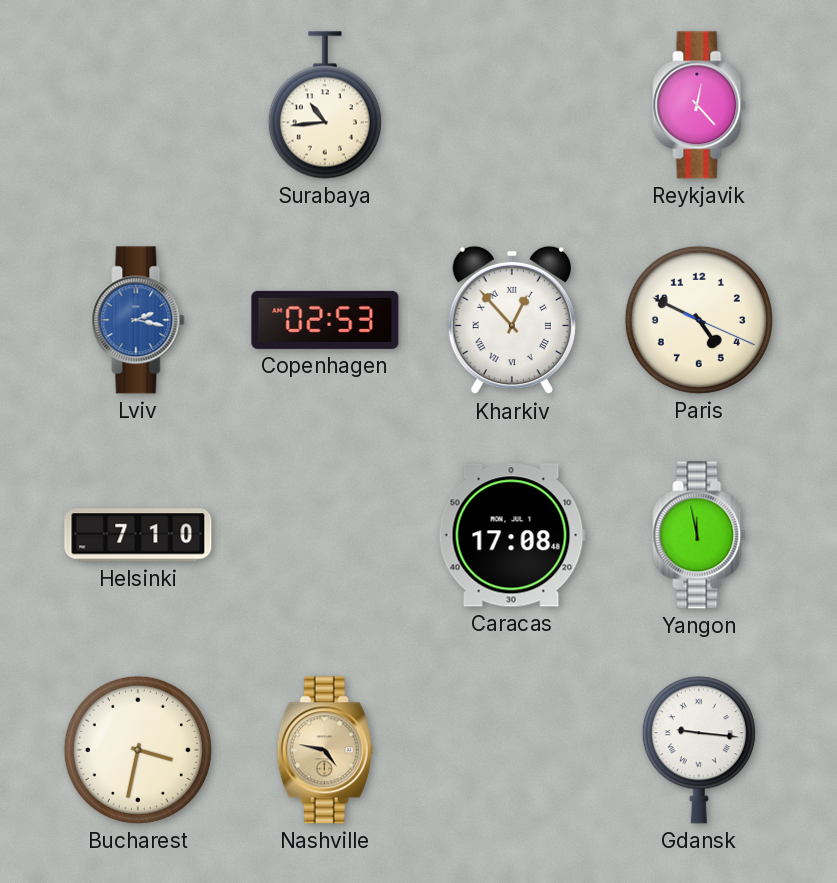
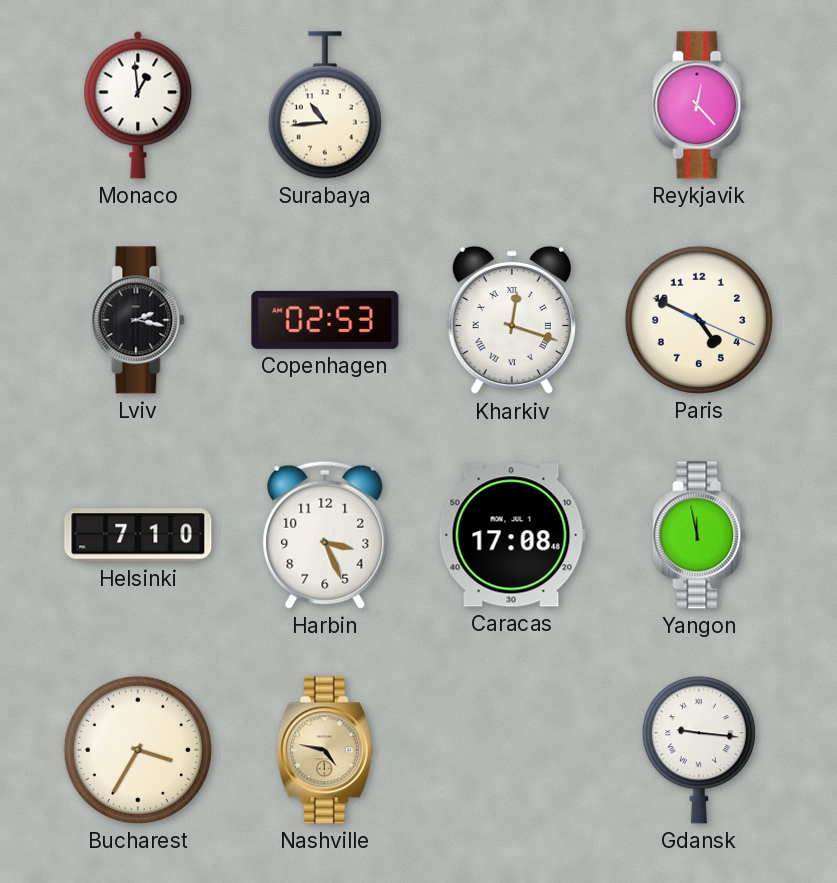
Monaco: none -> 12:59
Lviv dial: blue -> black
Kharkiv: 12:53 -> 12:18
Harbin: none -> 3:26
Bucharest: 3:32 -> 3:35
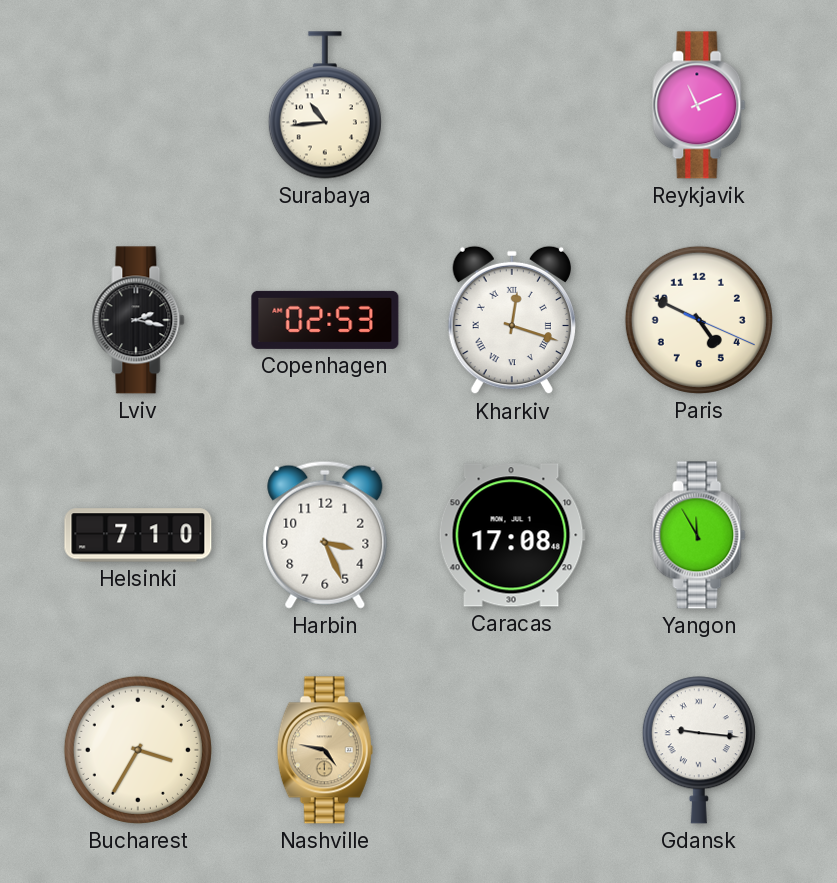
Monaco: 12:59 -> none
Reykjavik: 12:23 -> 11:11
Yangon: 11:58 -> 11:55
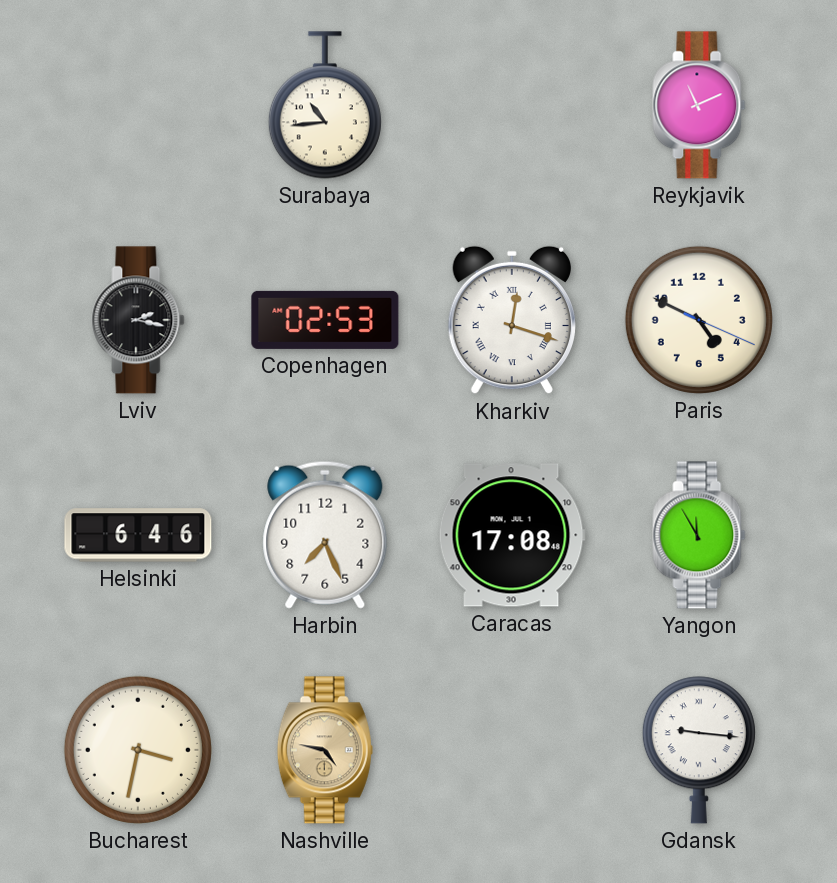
Helsinki: 7:10 -> 6:46
Harbin: 3:26 -> 7:26
Bucharest: 3:35 -> 3:32
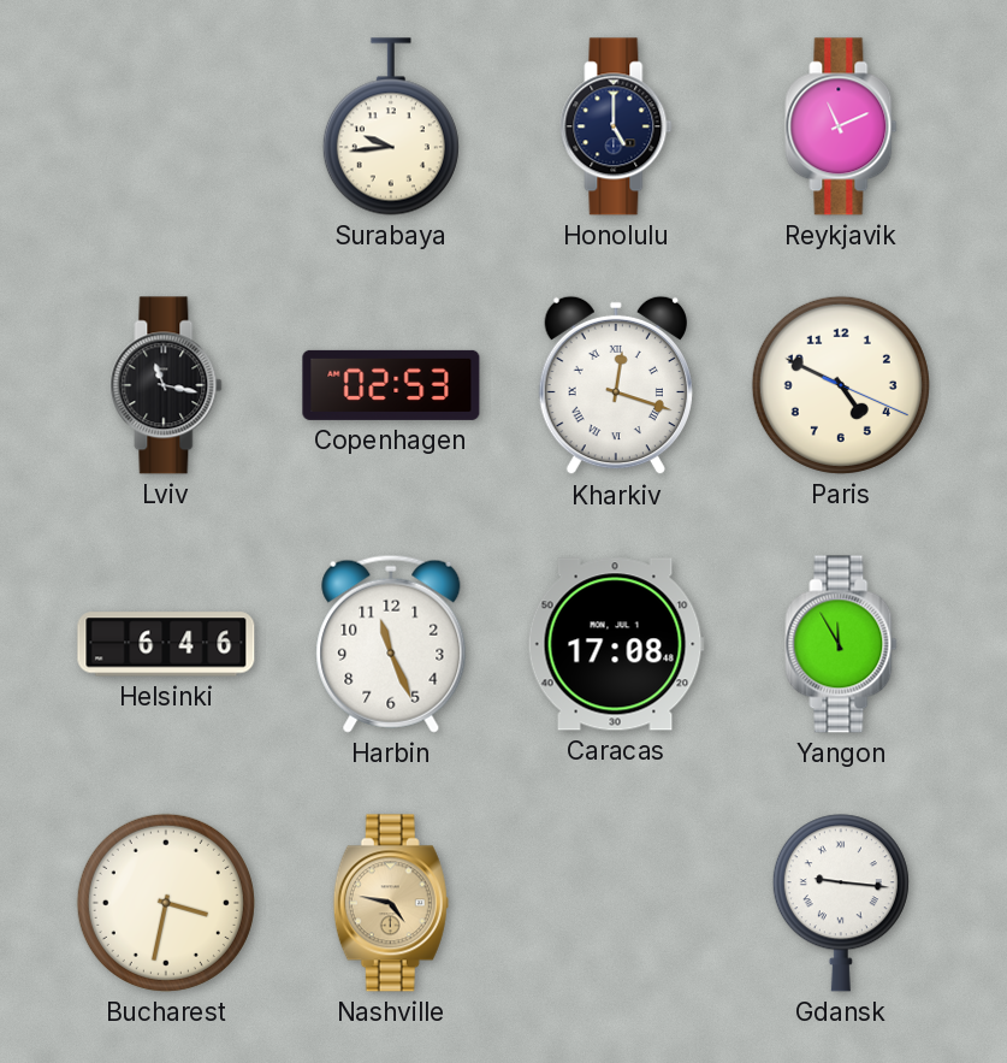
Surabaya: 10:44 -> 9:44
Honolulu: none -> 5:00
Lviv: 2:17 -> 11:17
Harbin: 7:26 -> 11:26
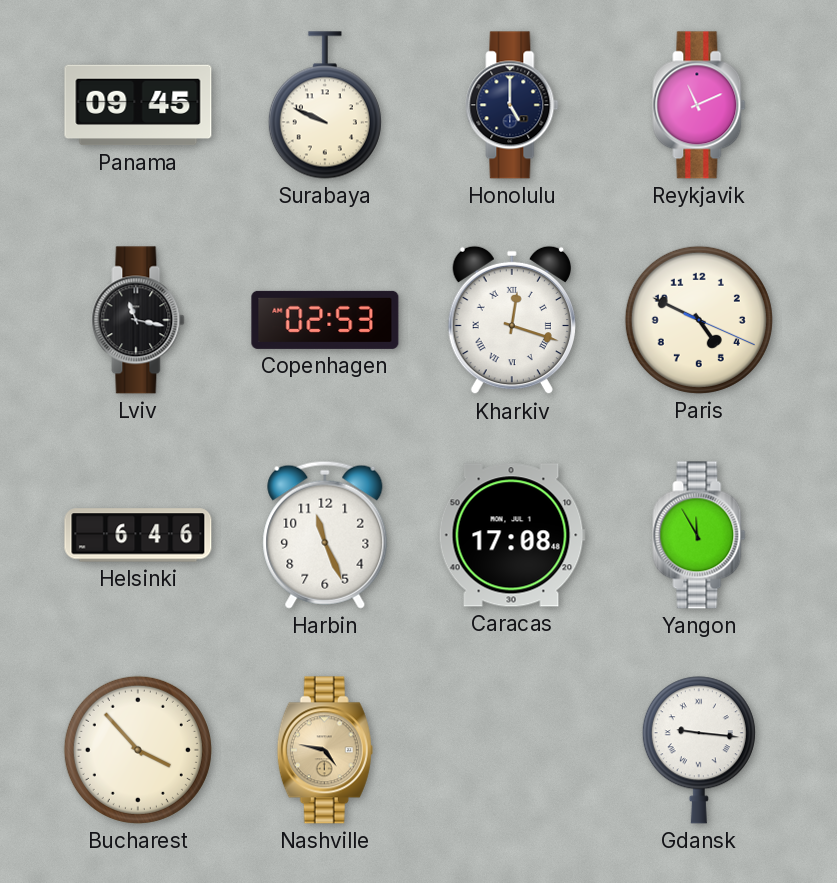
Panama: none -> 09:45
Surabaya: 9:44 -> 9:49
Bucharest: 3:32 -> 3:53
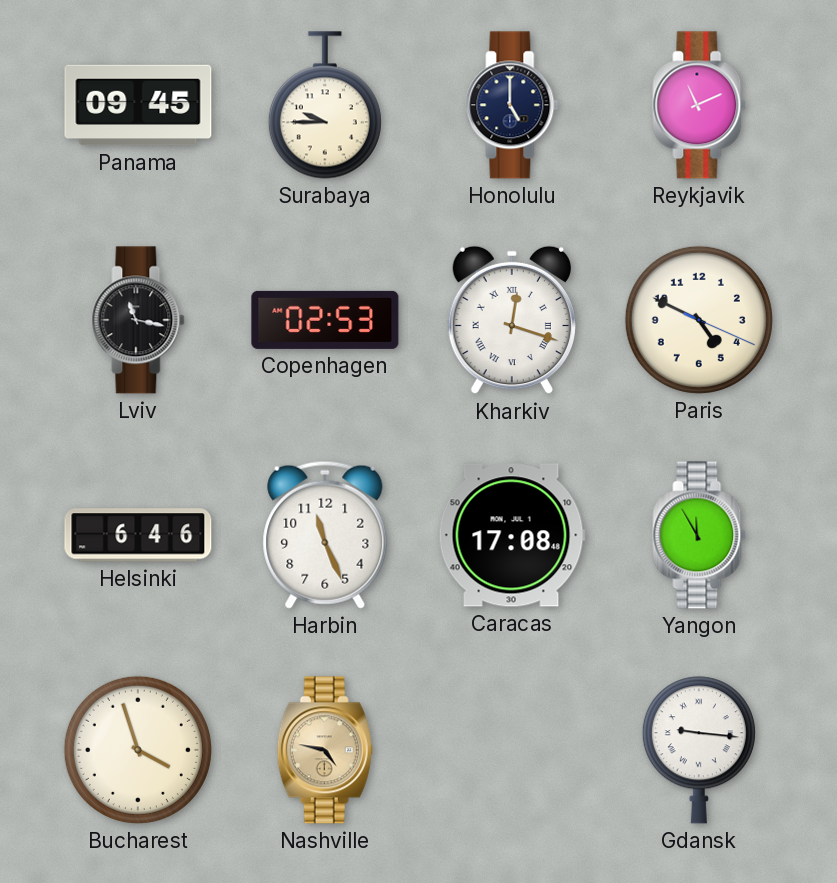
Surabaya: 9:49 -> 9:45
Bucharest: 3:53 -> 3:57
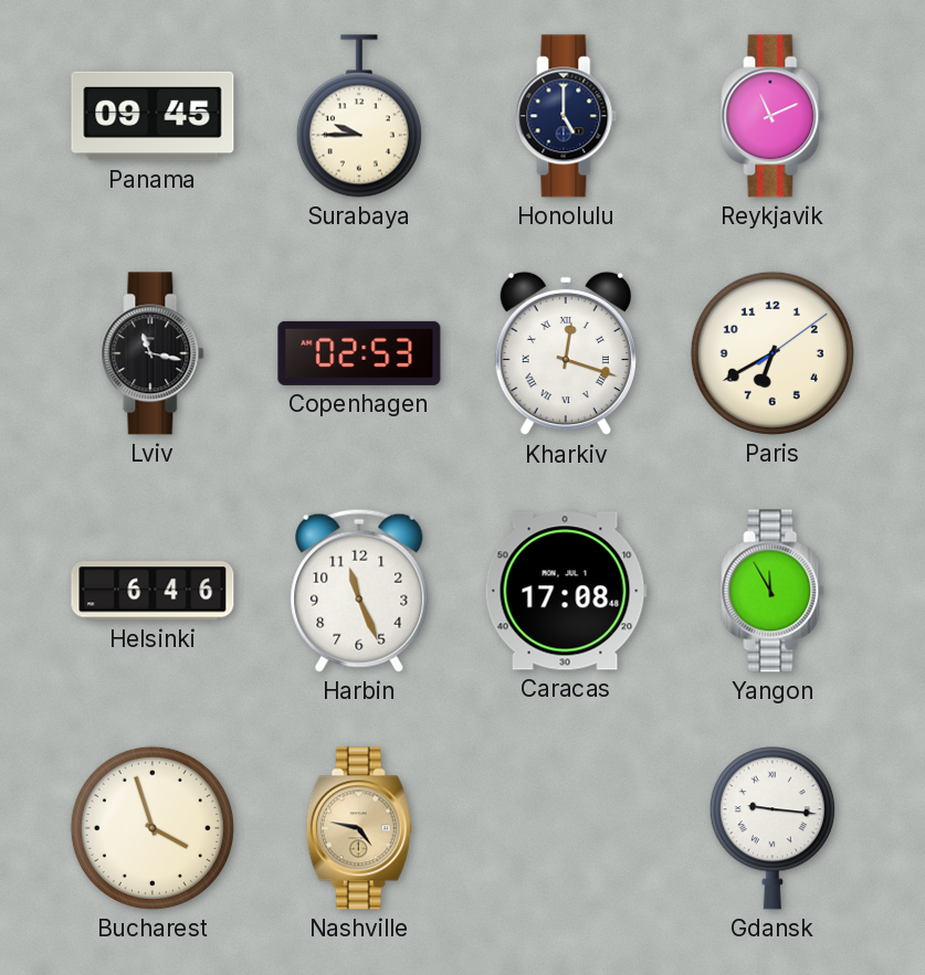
Paris: 4:49 -> 6:40
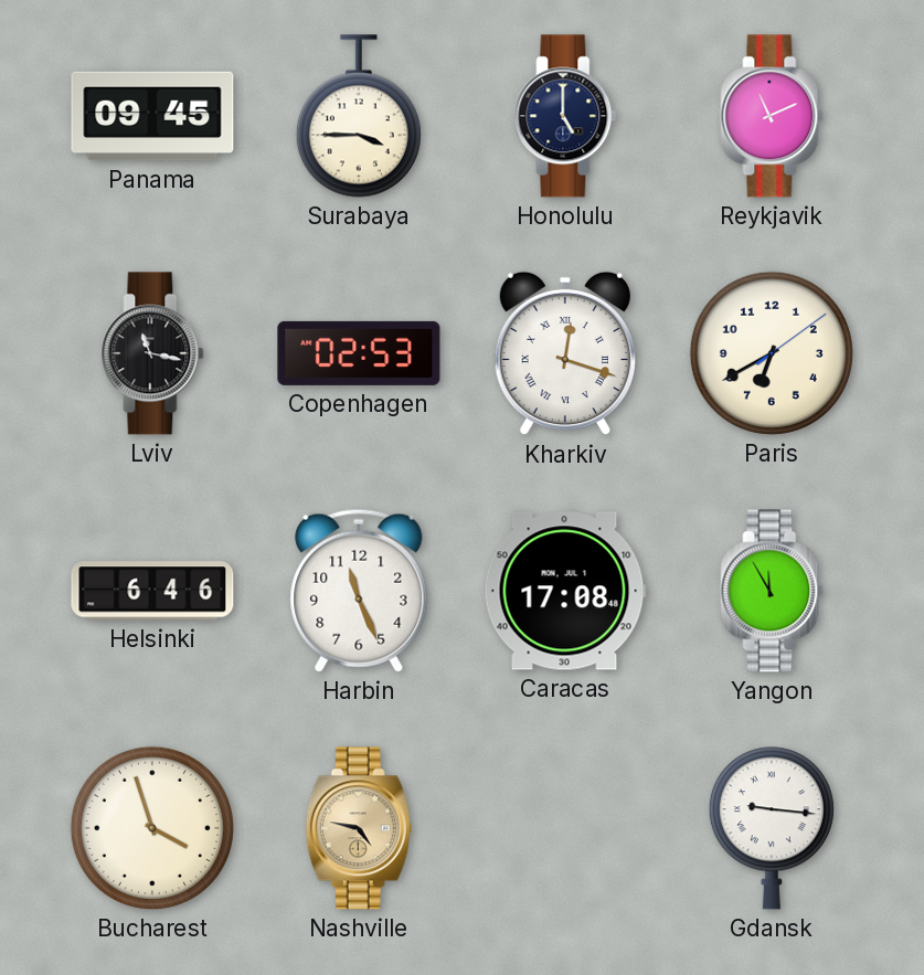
Surabaya: 9:45 -> 3:45
